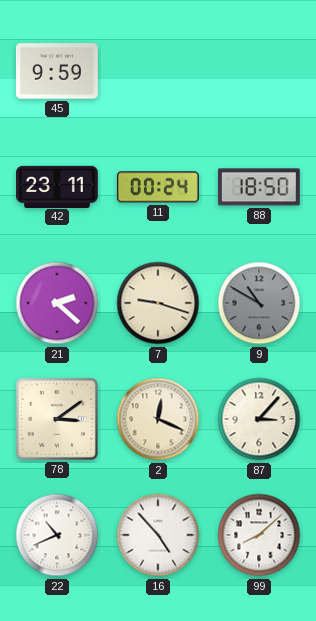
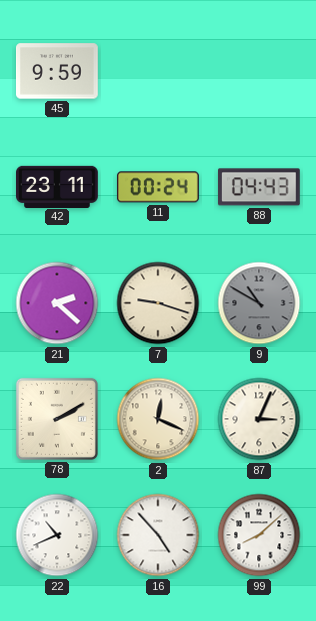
88: 18:50 -> 04:43
78: 3:09 -> 2:10
87: 3:07 -> 3:04
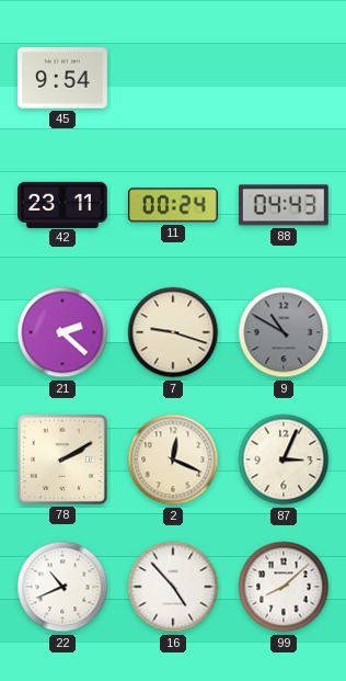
45: 9:59 -> 9:54
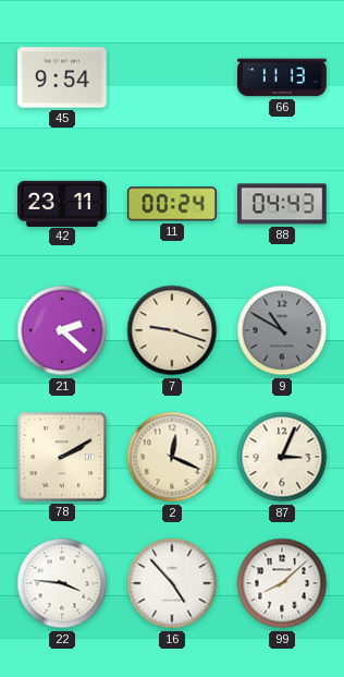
66: none -> 11:13
22: 10:41 -> 3:46
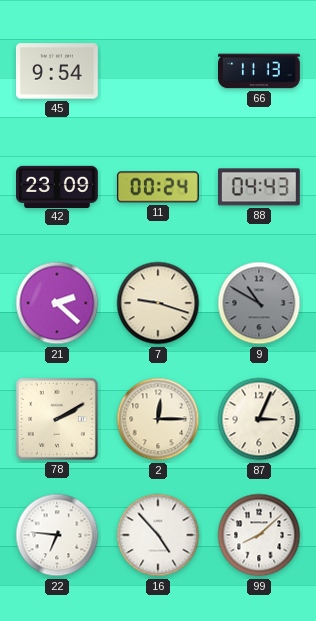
42: 23:11 -> 23:09
2: 12:19 -> 12:15
22: 3:46 -> 6:46
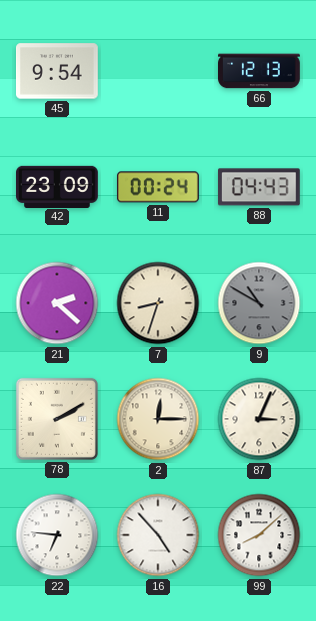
66: 11:13 -> 12:13
7: 9:18 -> 8:33
